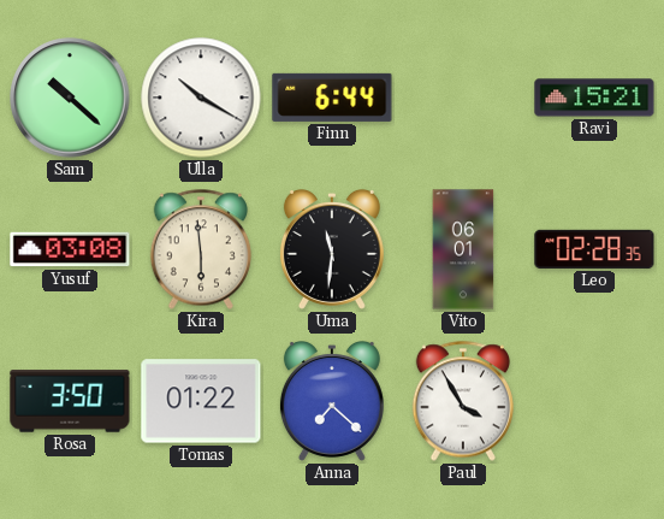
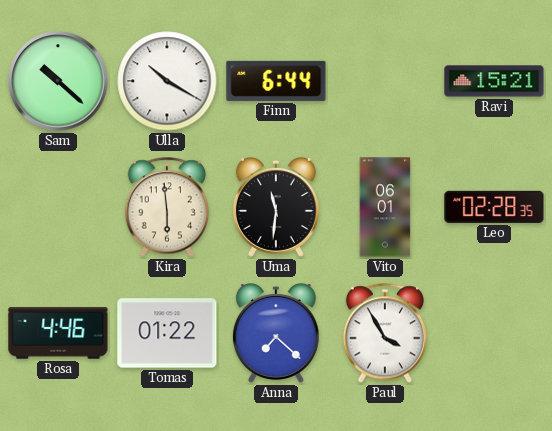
Yusuf: 03:08 -> none
Rosa: 3:50 -> 4:46
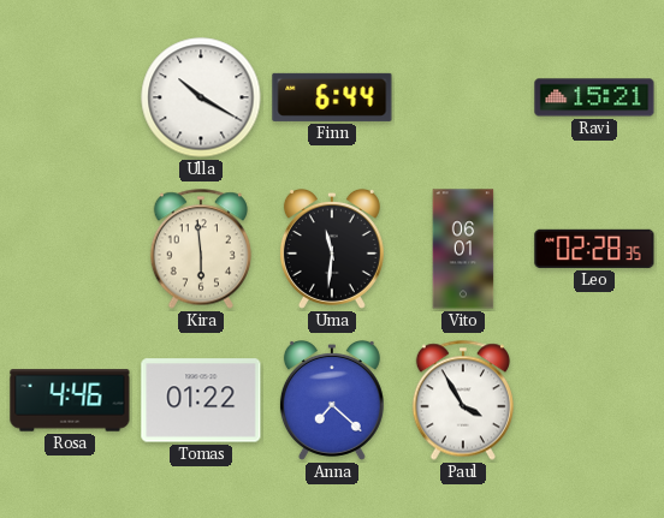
Sam: 10:22 -> none
